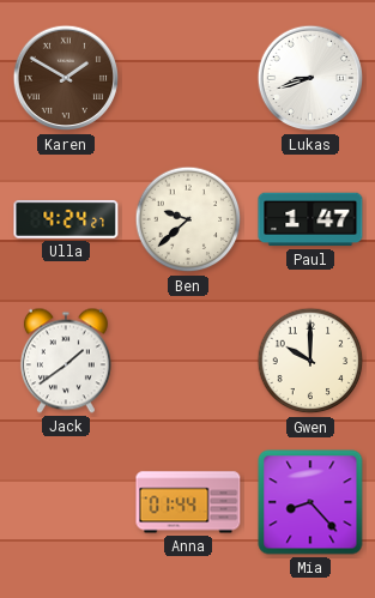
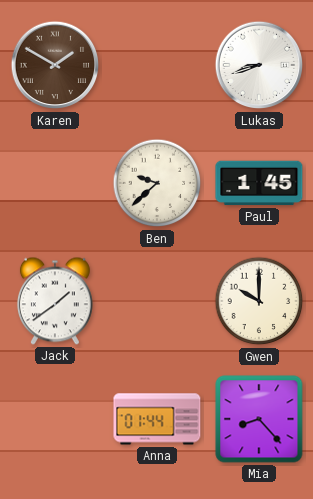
Ulla: 4:24 -> none
Paul: 1:47 -> 1:45
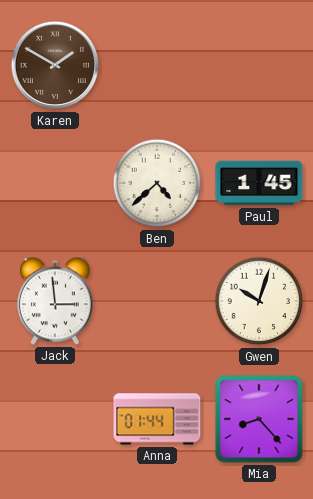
Lukas: 8:42 -> none
Ben: 9:38 -> 4:38
Jack: 1:39 -> 2:59
Gwen: 10:00 -> 10:03
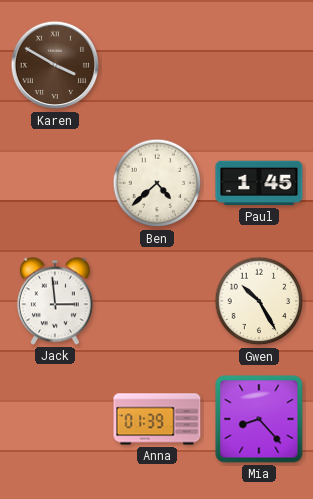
Karen: 1:50 -> 3:50
Gwen: 10:03 -> 10:25
Anna: 01:44 -> 01:39
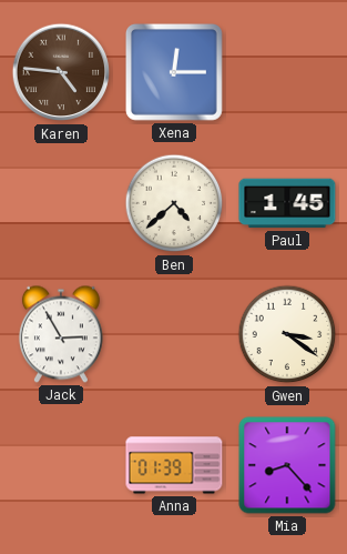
Karen: 3:50 -> 4:46
Xena: none -> 12:15
Jack: 2:59 -> 2:55
Gwen: 10:25 -> 3:21
